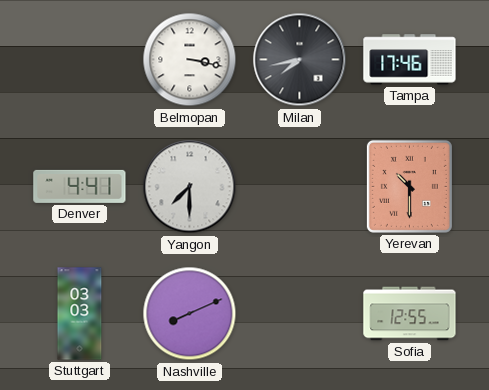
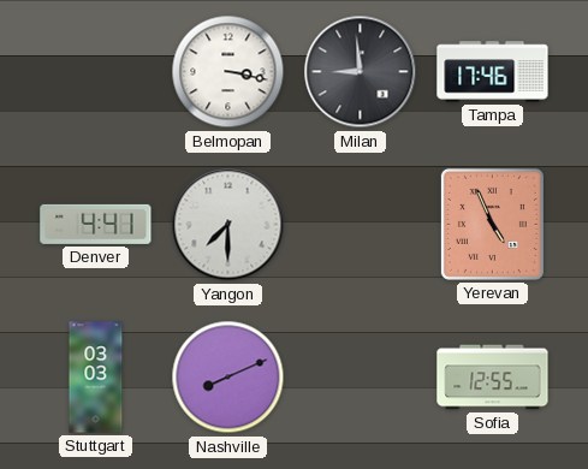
Milan: 7:43 -> 8:59
Yerevan: 10:30 -> 4:56
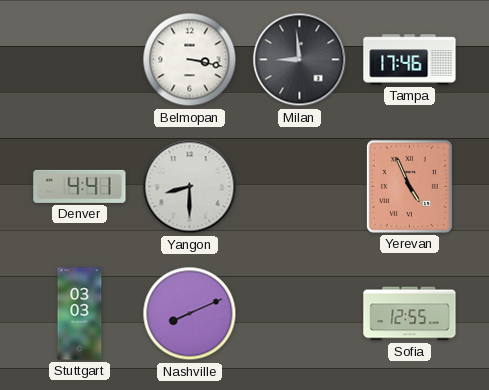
Yangon: 7:30 -> 8:30
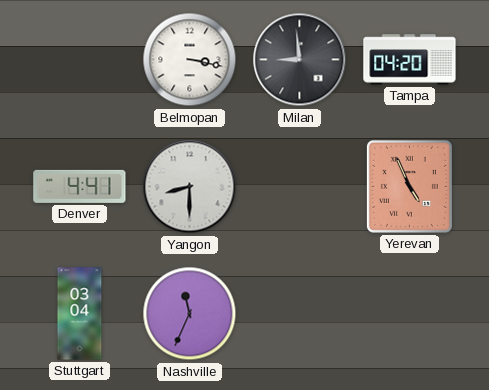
Tampa: 17:46 -> 04:20
Stuttgart: 03:03 -> 03:04
Nashville: 8:11 -> 11:34
Sofia: 12:55 -> none
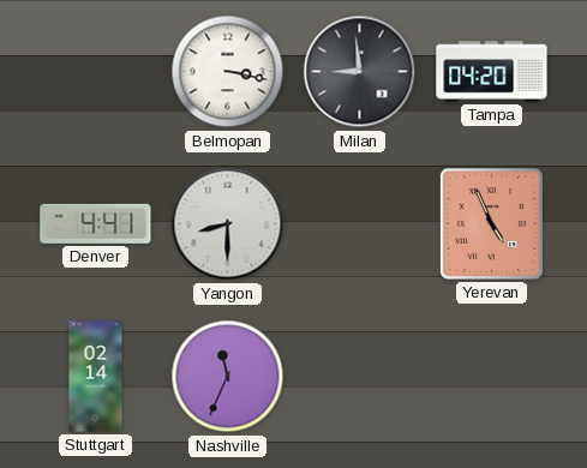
Stuttgart: 03:04 -> 02:14
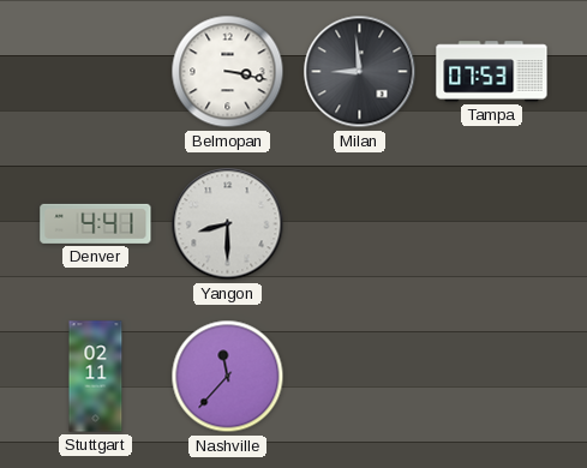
Tampa: 04:20 -> 07:53
Yerevan: 4:56 -> none
Stuttgart: 02:14 -> 02:11
Nashville: 11:34 -> 11:37
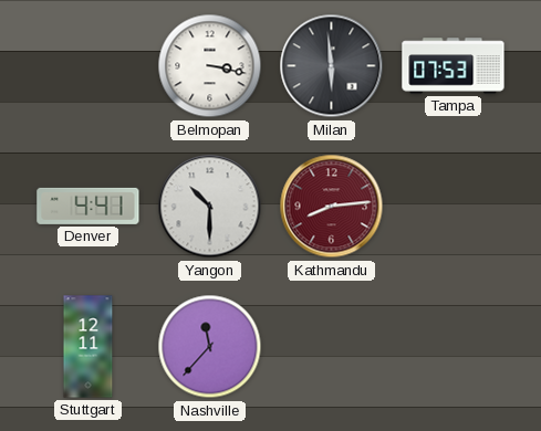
Milan: 8:59 -> 5:59
Yangon: 8:30 -> 10:30
Kathmandu: none -> 8:14
Stuttgart: 02:11 -> 12:11
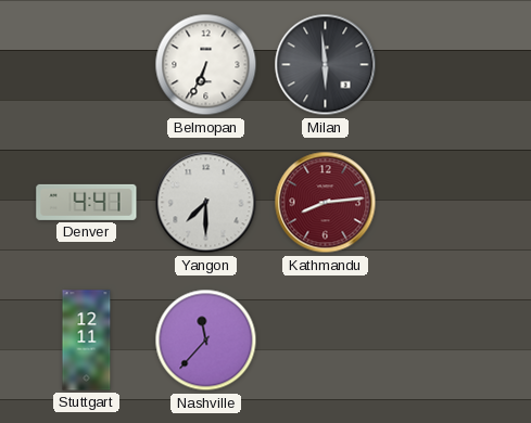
Belmopan: 3:17 -> 6:34
Tampa: 07:53 -> none
Yangon: 10:30 -> 7:30
